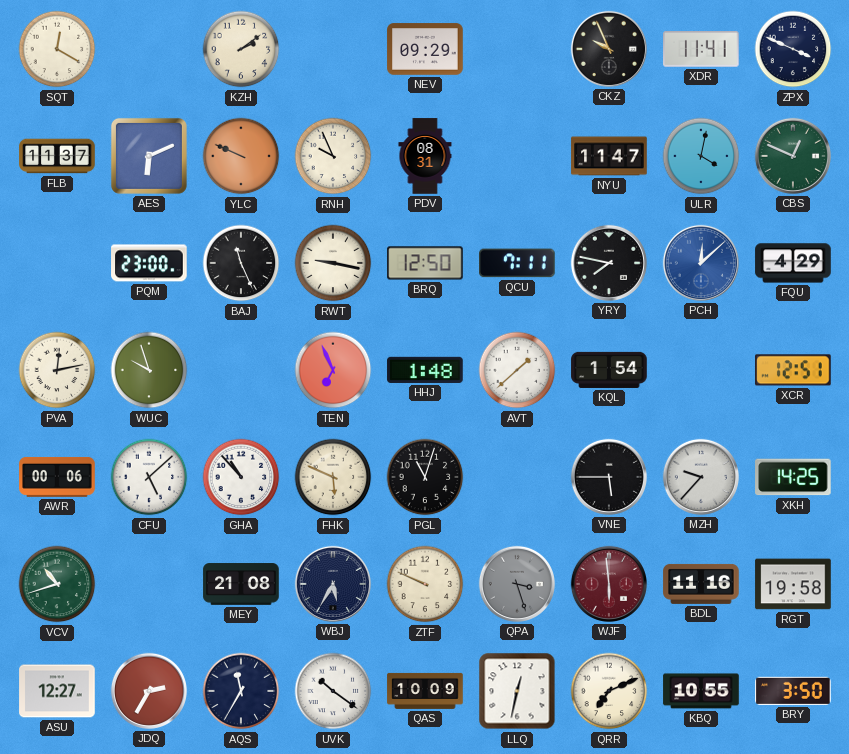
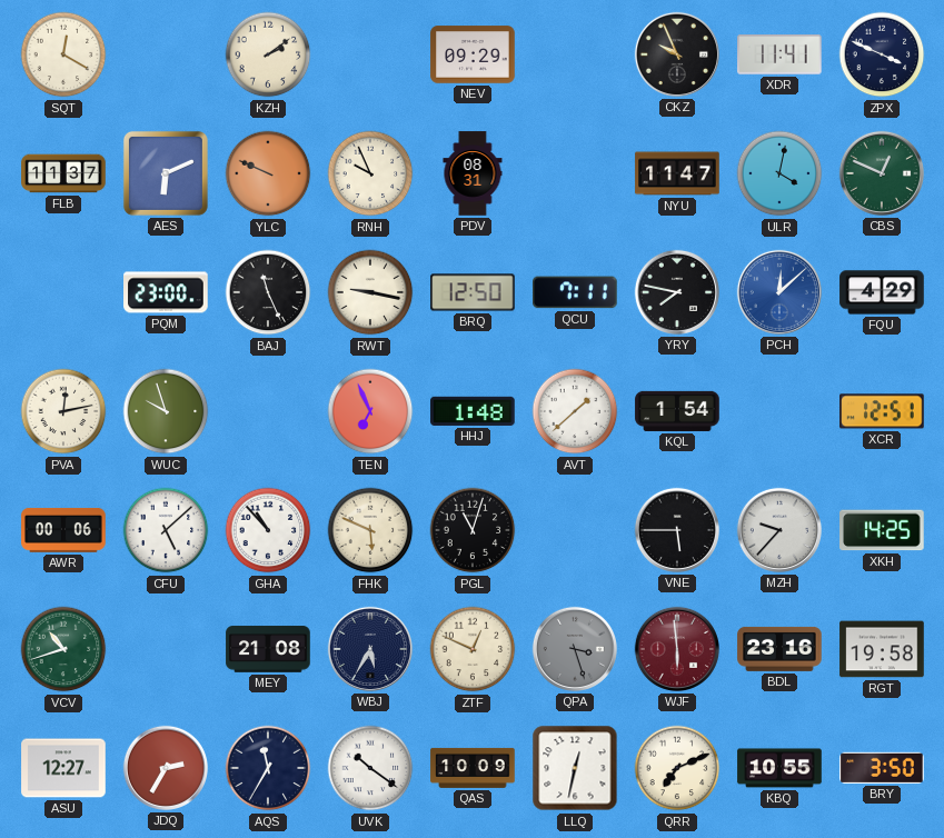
ZTF: 9:49 -> 12:49
BDL: 11:16 -> 23:16
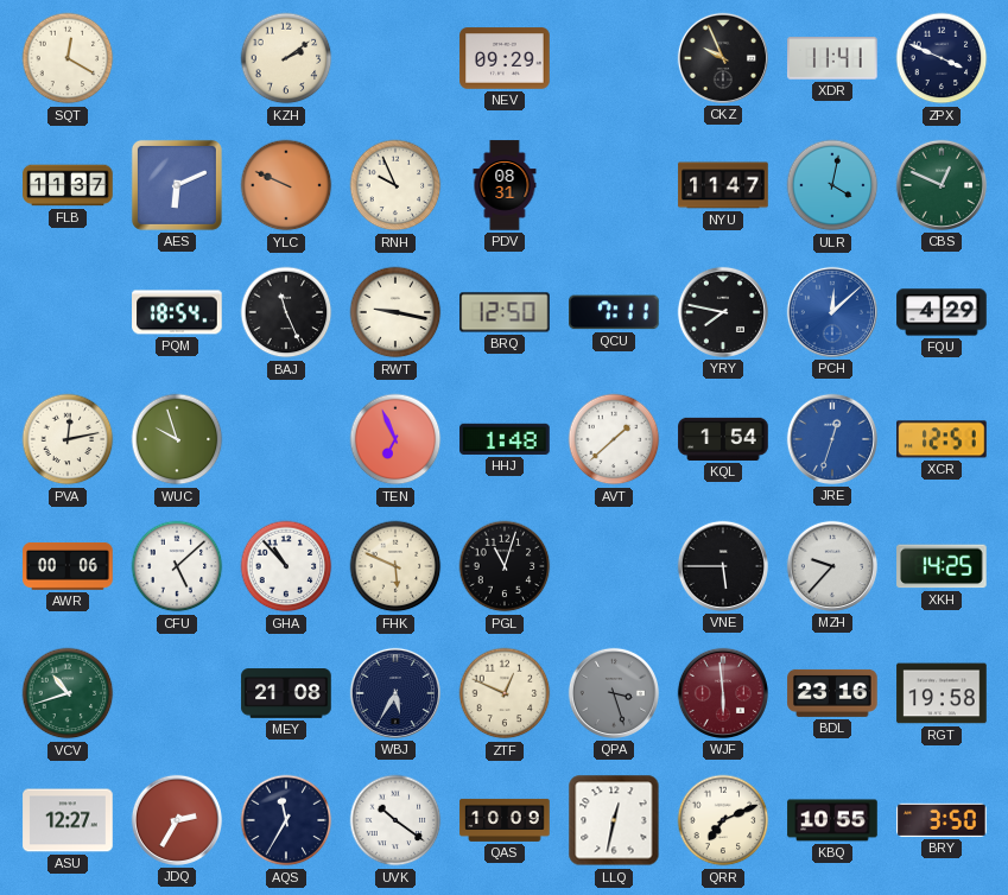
PQM: 23:00 -> 18:54
JRE: none -> 12:33
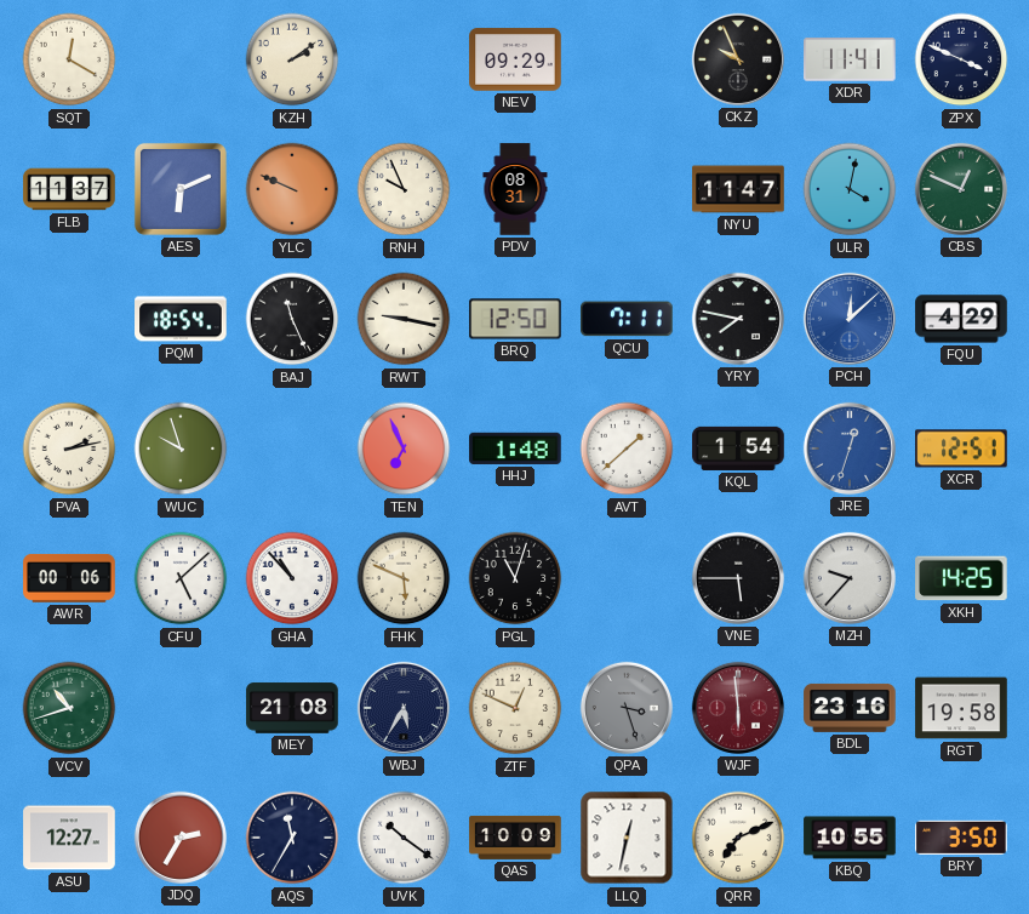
PVA: 12:13 -> 2:13
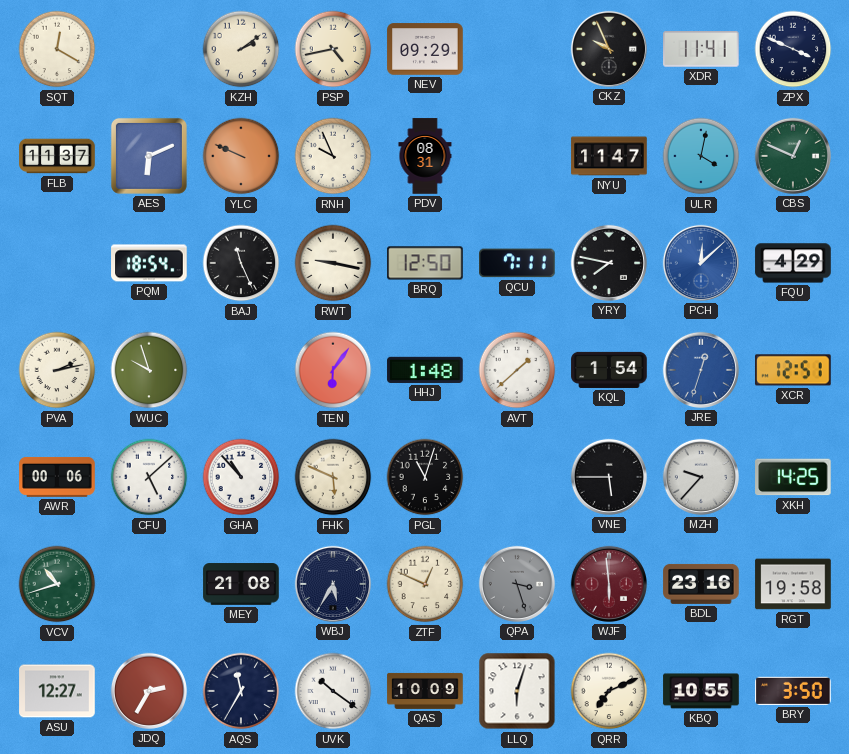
PSP: none -> 4:43
TEN: 6:56 -> 6:06
LLQ: 12:32 -> 6:03
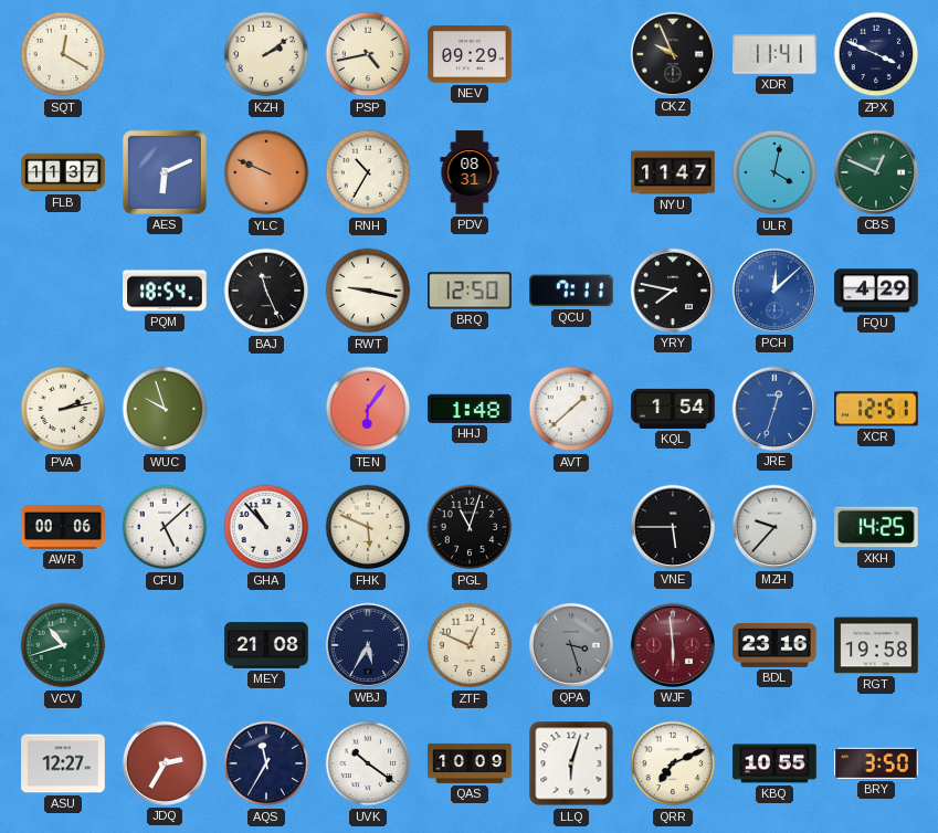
RNH: 9:56 -> 10:35
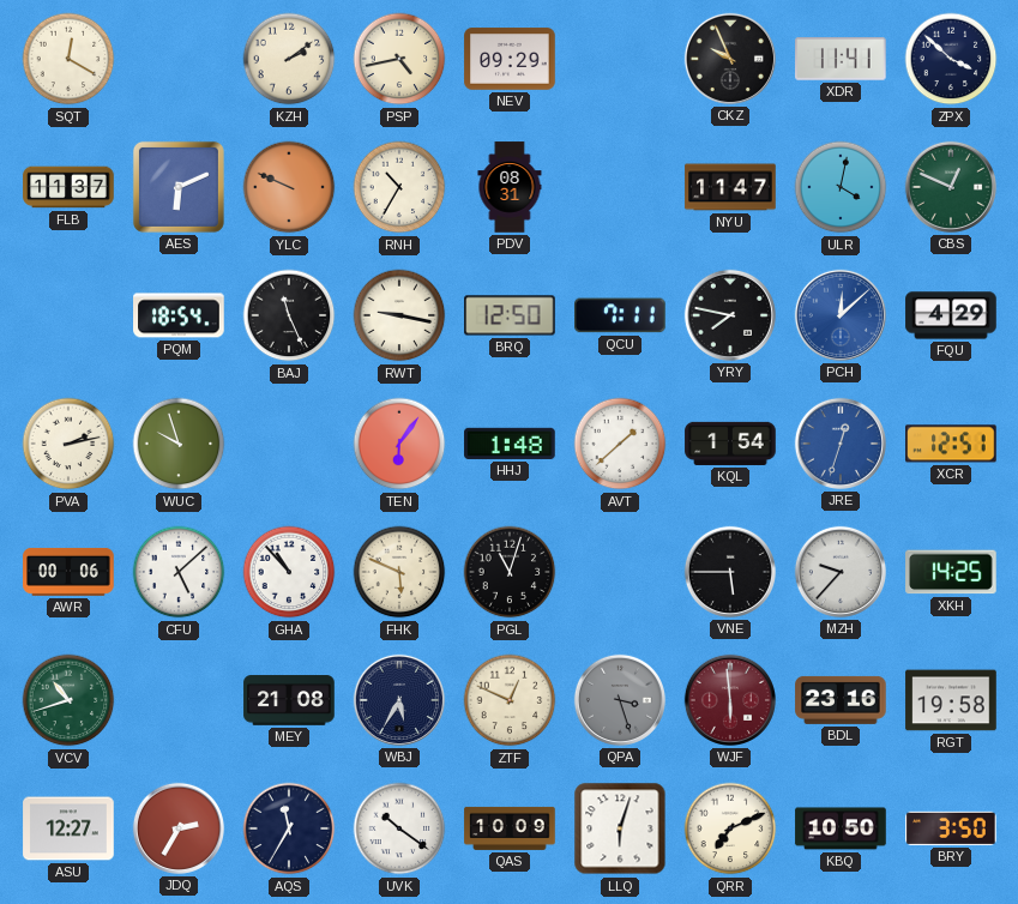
ZPX: 3:49 -> 3:52
KBQ: 10:55 -> 10:50
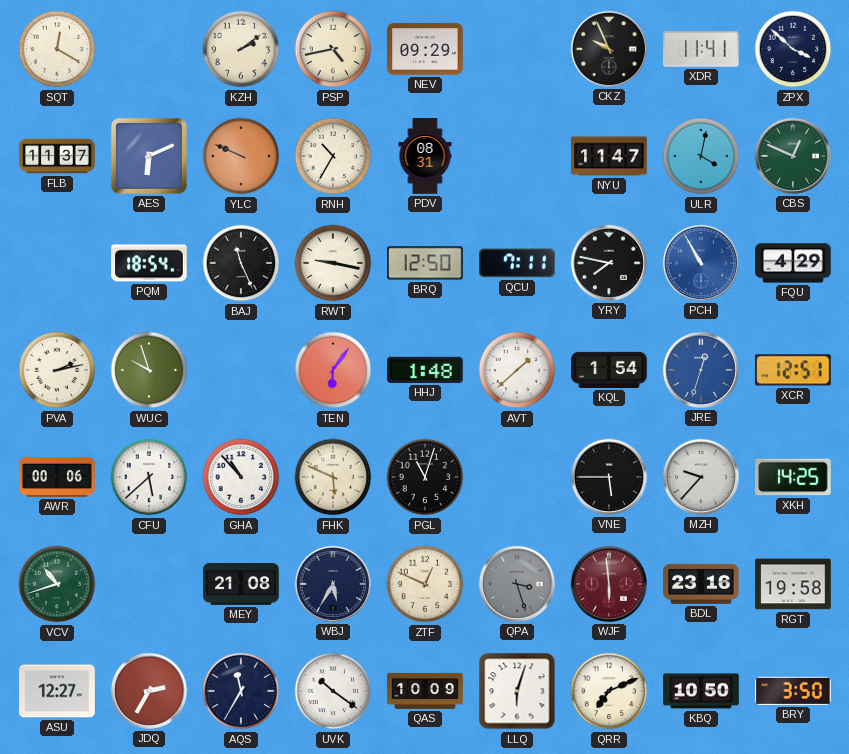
PCH: 12:08 -> 10:55
CFU: 5:08 -> 5:38
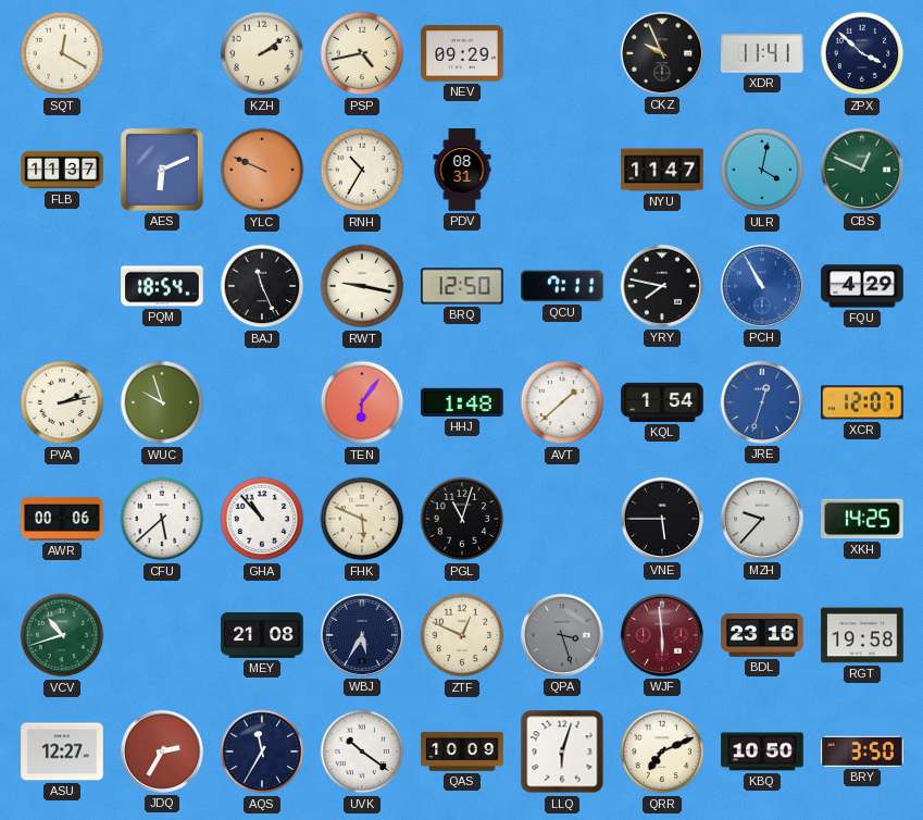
XCR: 12:51 -> 12:07
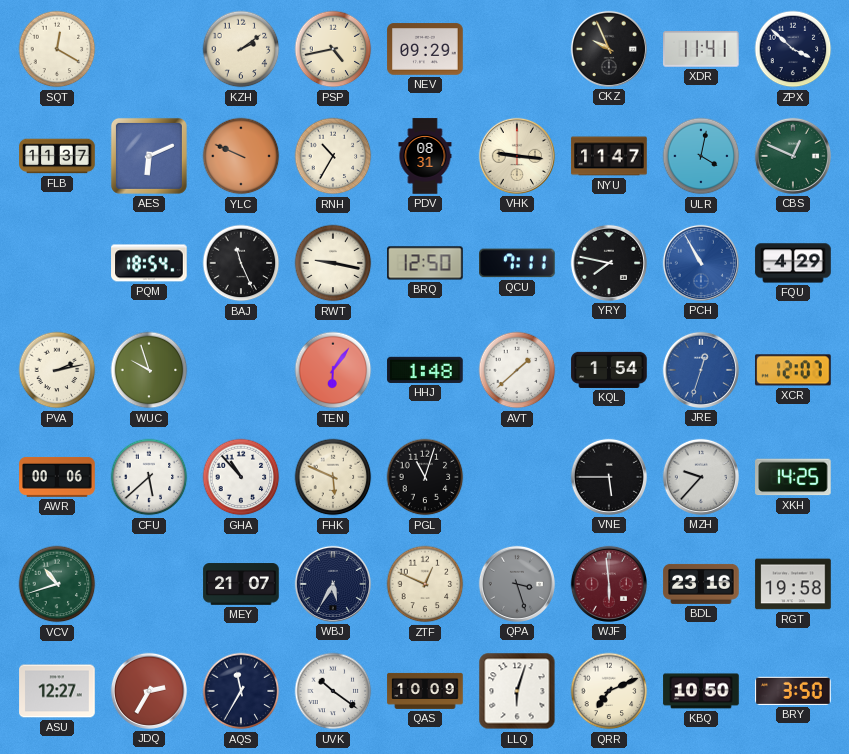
VHK: none -> 9:16
MEY: 21:08 -> 21:07
